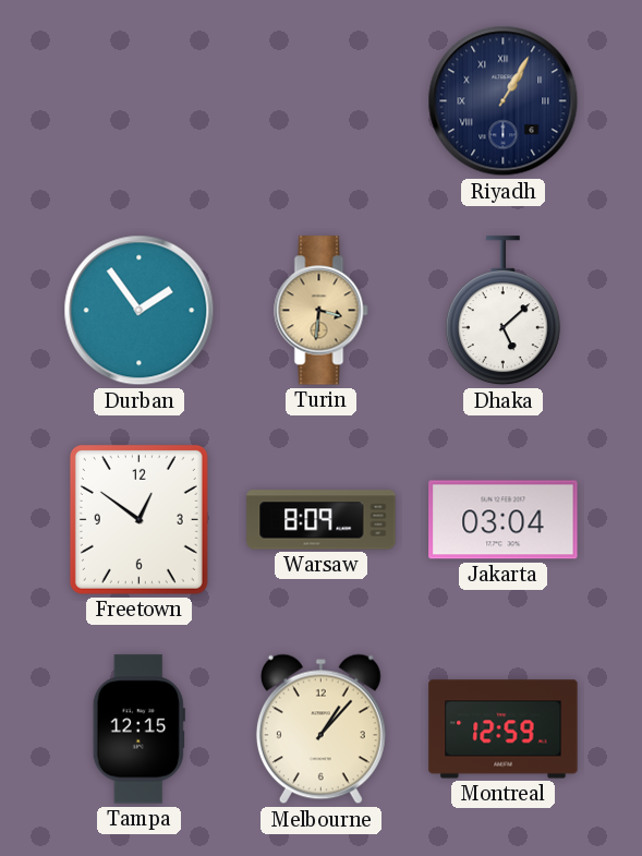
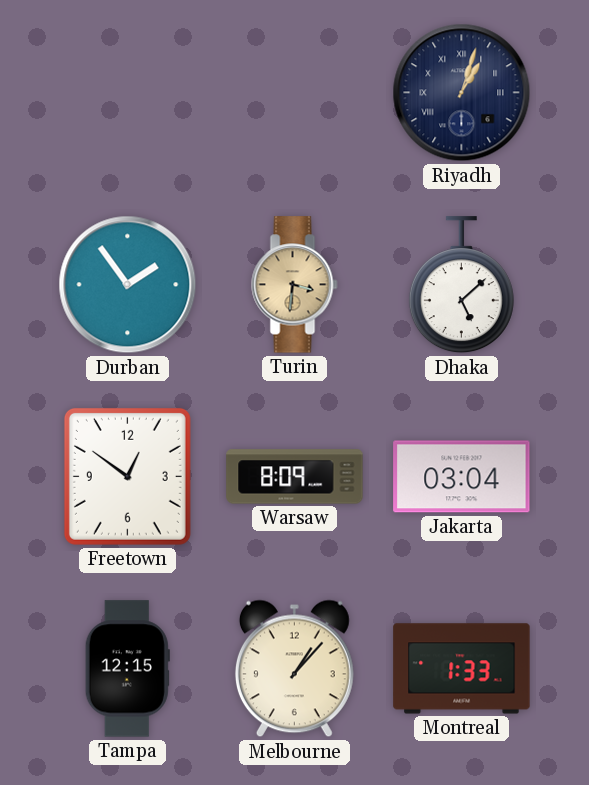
Riyadh: 1:05 -> 1:03
Montreal: 12:59 -> 1:33
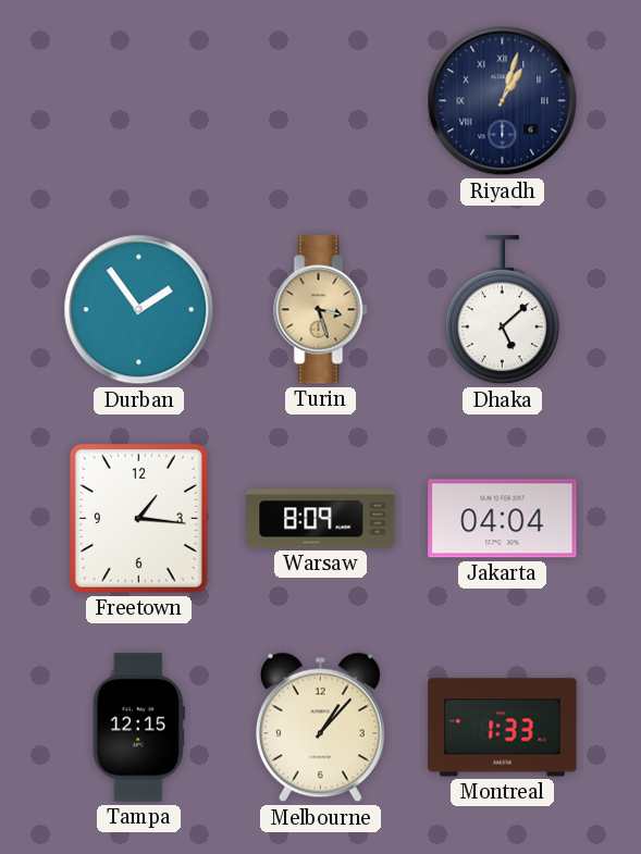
Turin: 3:31 -> 3:27
Freetown: 12:51 -> 1:16
Jakarta: 03:04 -> 04:04
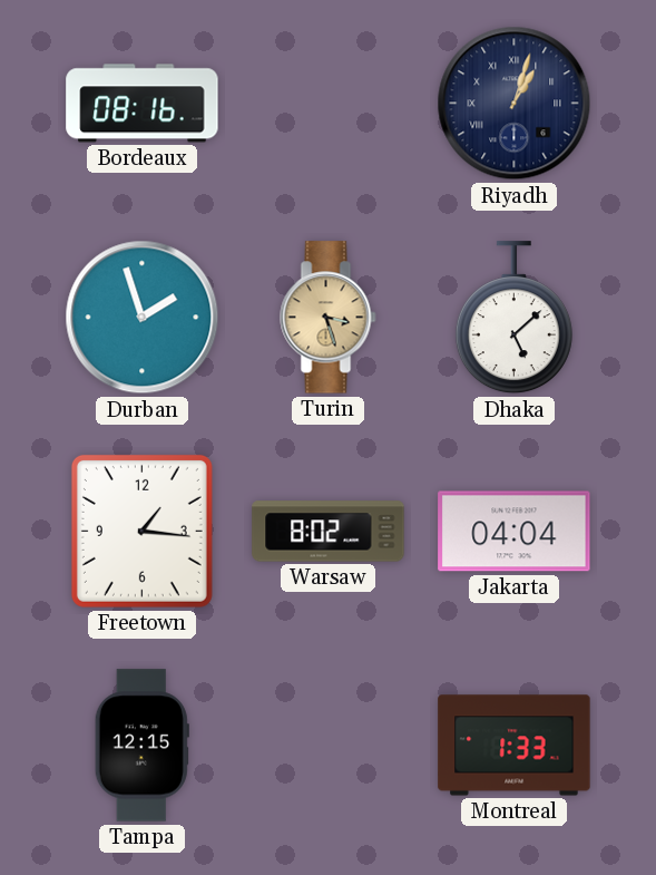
Bordeaux: none -> 08:16
Durban: 1:54 -> 1:57
Warsaw: 8:09 -> 8:02
Melbourne: 1:07 -> none
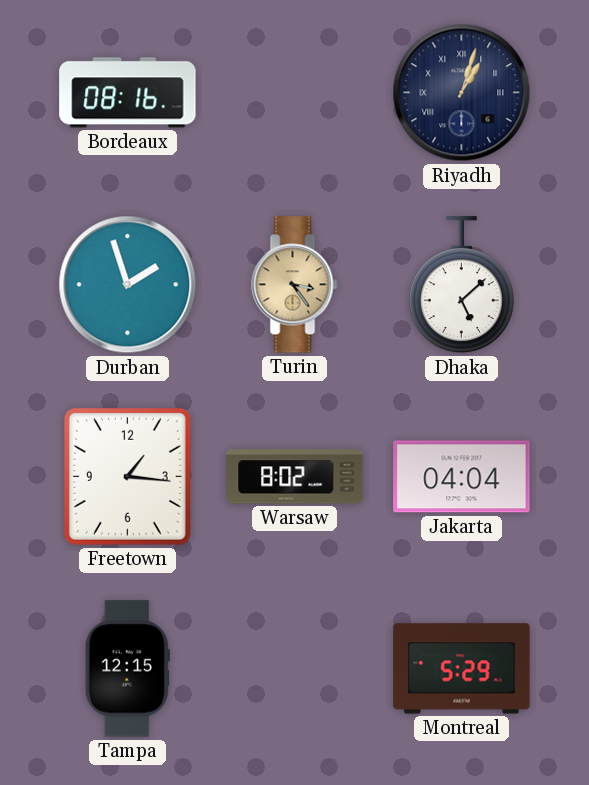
Turin: 3:27 -> 3:24
Montreal: 1:33 -> 5:29
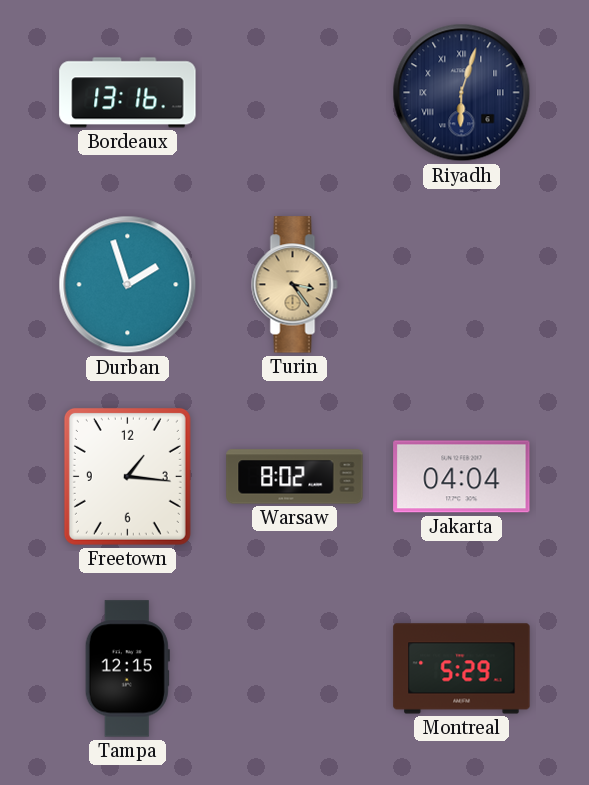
Bordeaux: 08:16 -> 13:16
Riyadh: 1:03 -> 6:03
Dhaka: 5:08 -> none
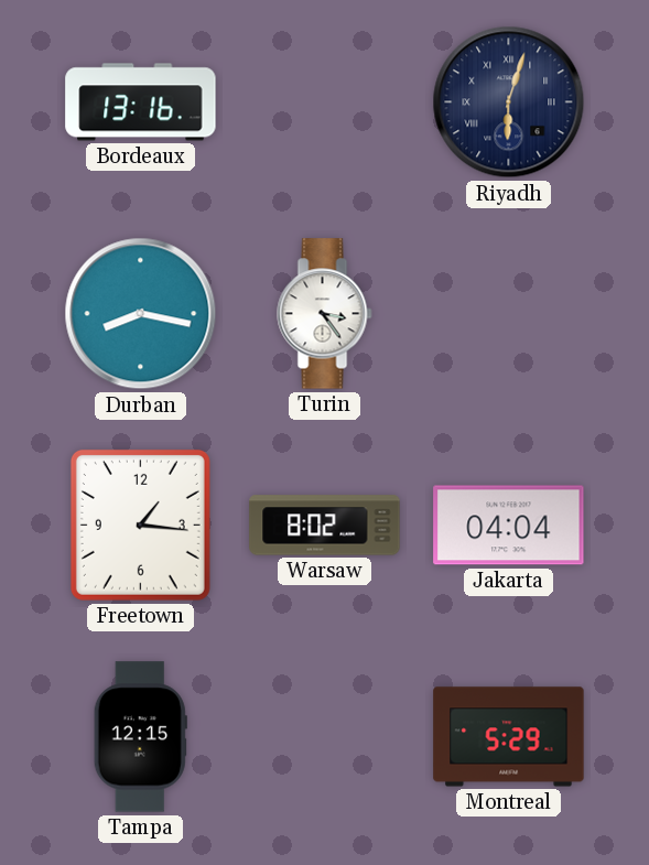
Durban: 1:57 -> 8:17
Turin dial: champagne -> white
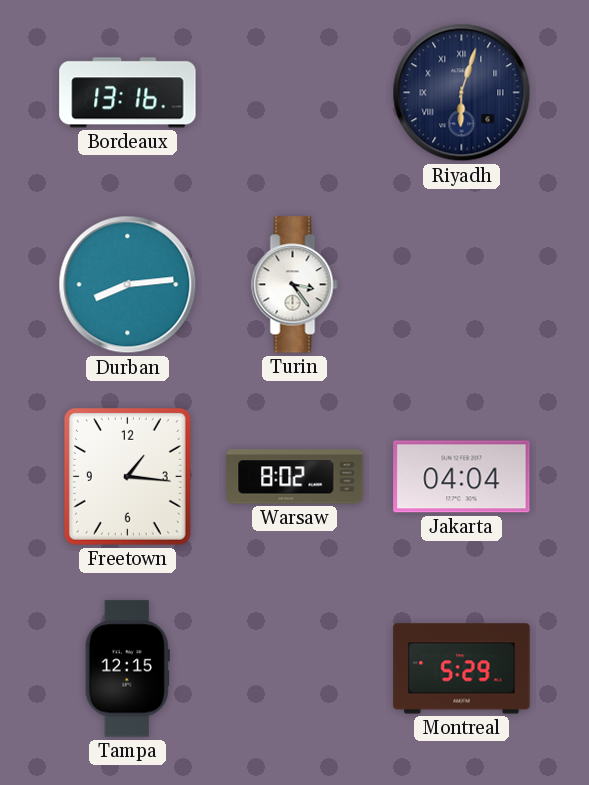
Durban: 8:17 -> 8:14
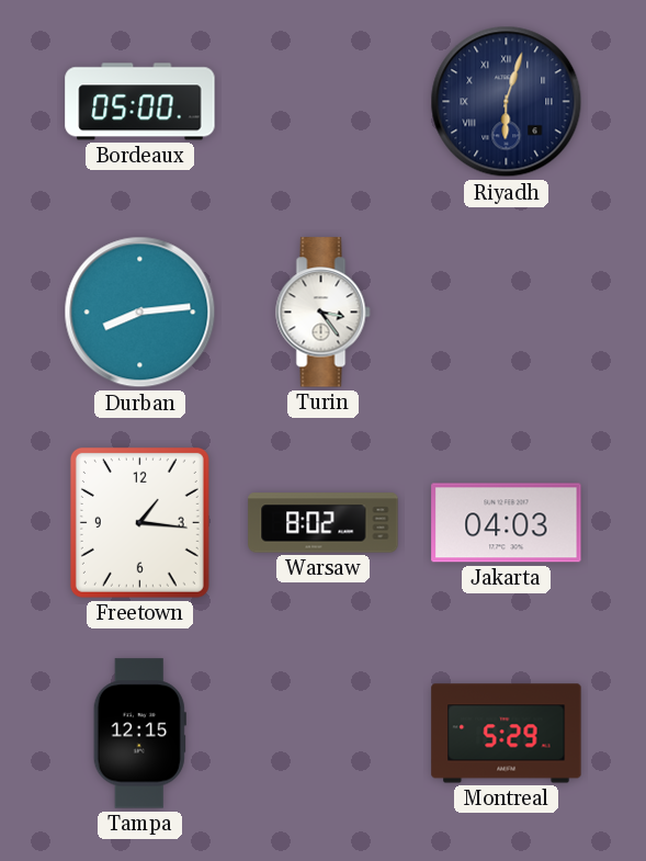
Bordeaux: 13:16 -> 05:00
Jakarta: 04:04 -> 04:03
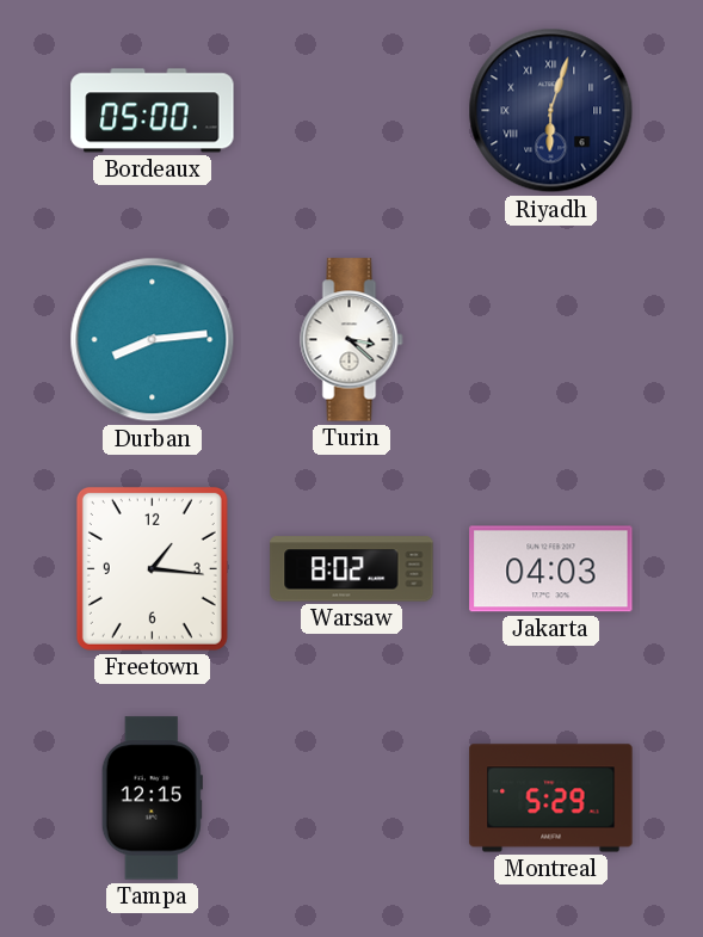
Turin: 3:24 -> 3:22
